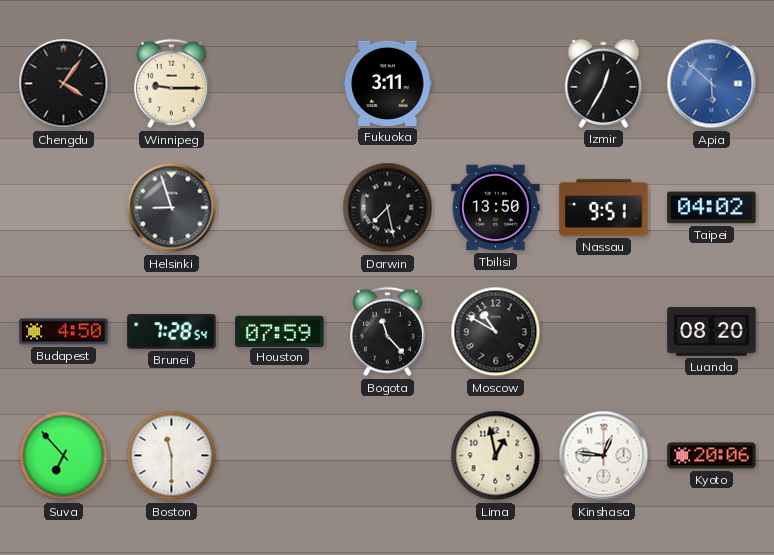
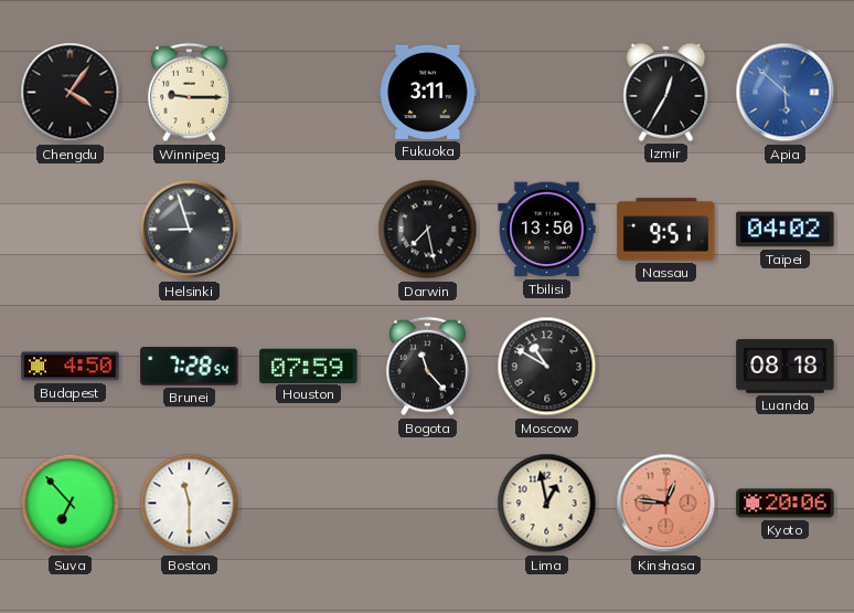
Luanda: 08:20 -> 08:18
Kinshasa dial: white -> salmon
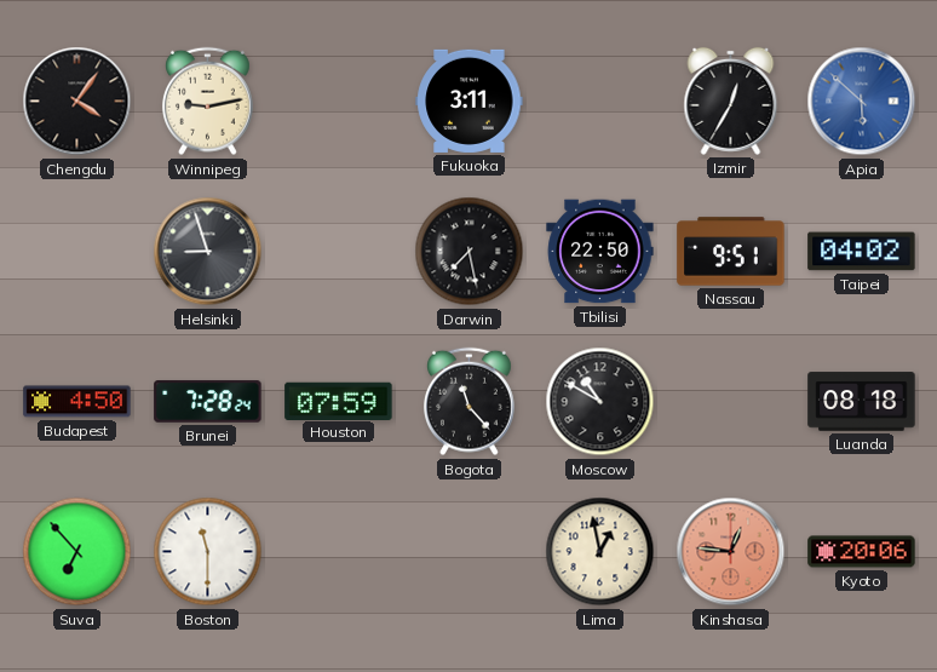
Winnipeg: 9:15 -> 9:13
Tbilisi: 13:50 -> 22:50
Brunei: 7:28:54 -> 7:28:24
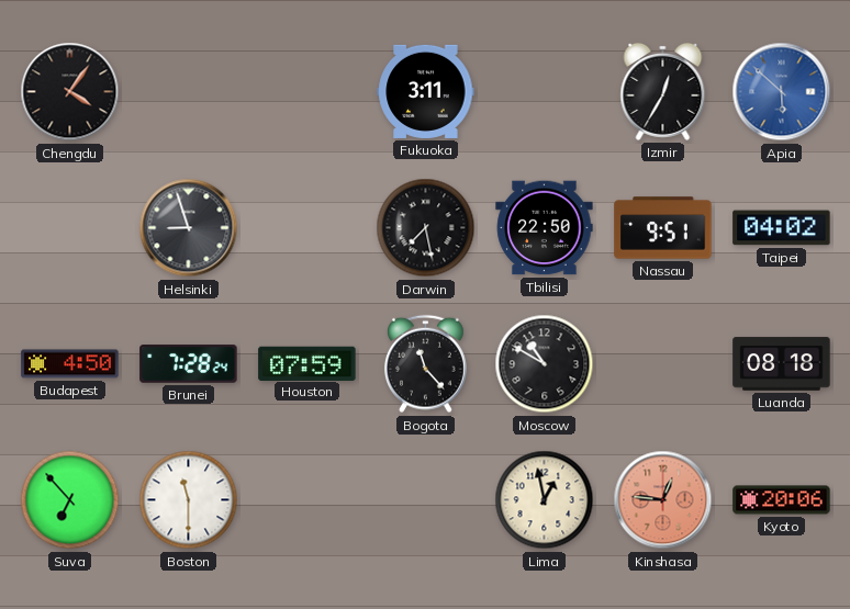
Winnipeg: 9:13 -> none
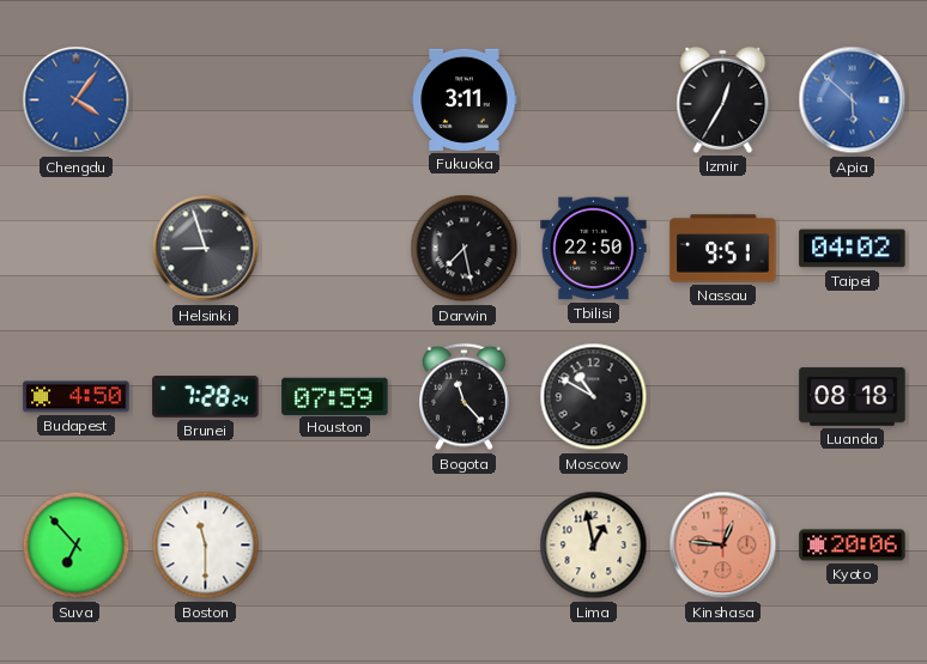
Chengdu dial: black -> blue
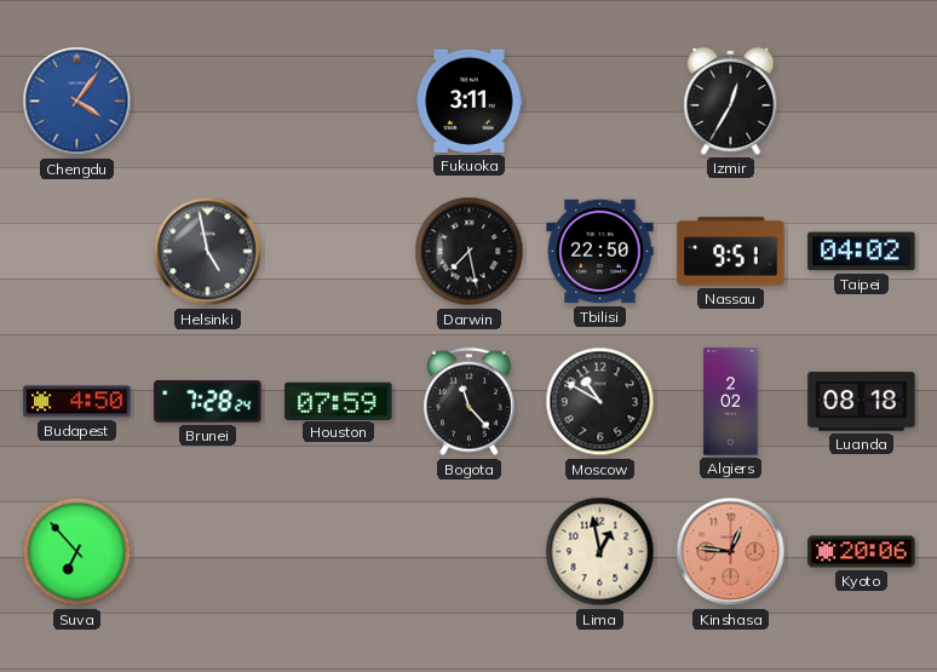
Apia: 5:52 -> none
Helsinki: 8:57 -> 4:58
Algiers: none -> 2:02
Boston: 11:30 -> none
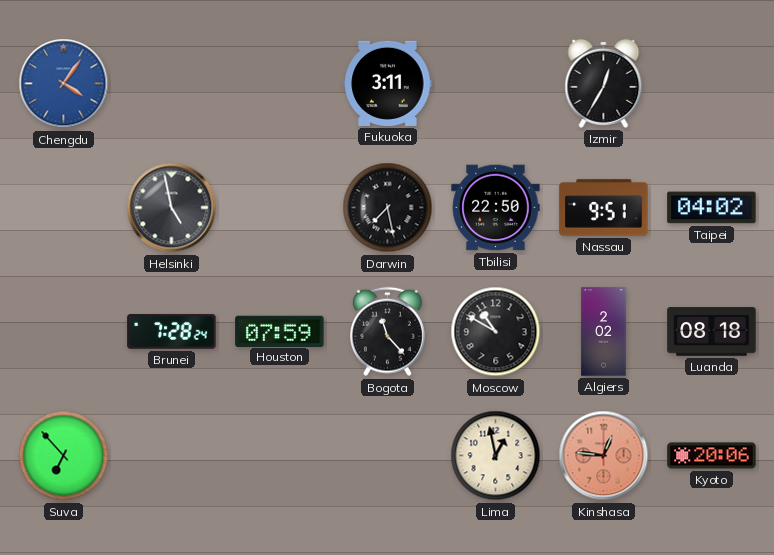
Budapest: 4:50 -> none
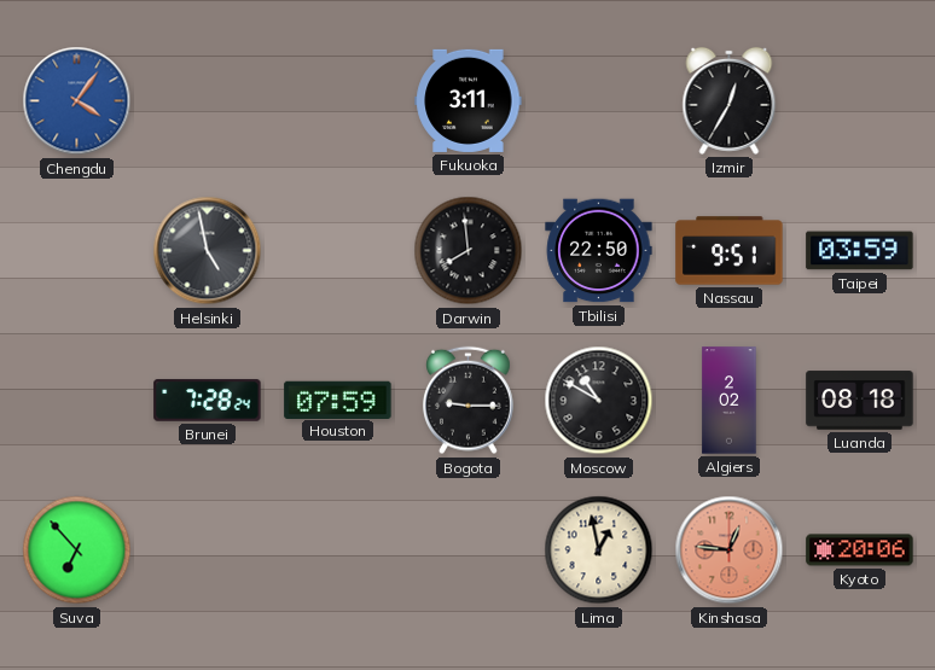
Darwin: 7:28 -> 7:59
Taipei: 04:02 -> 03:59
Bogota: 11:23 -> 9:15
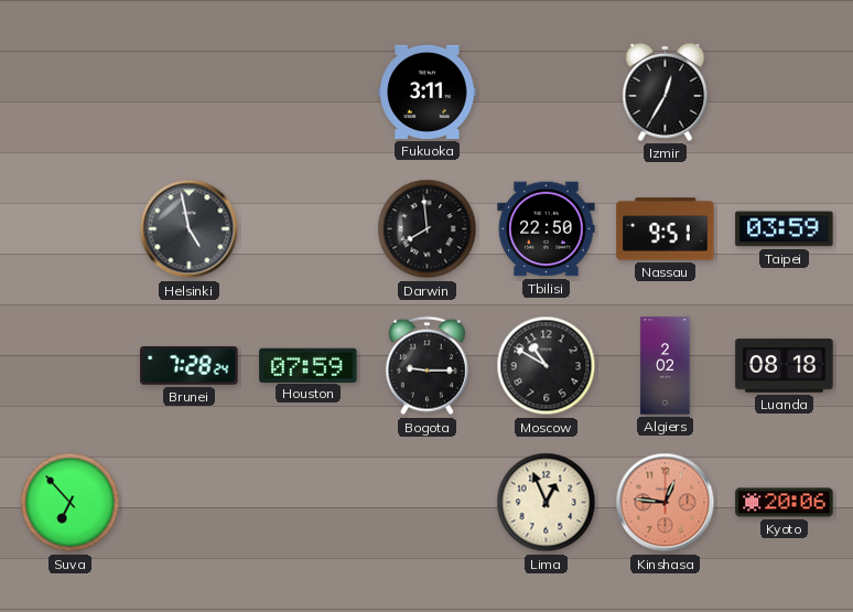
Chengdu: 4:06 -> none
Lima: 12:58 -> 12:56
